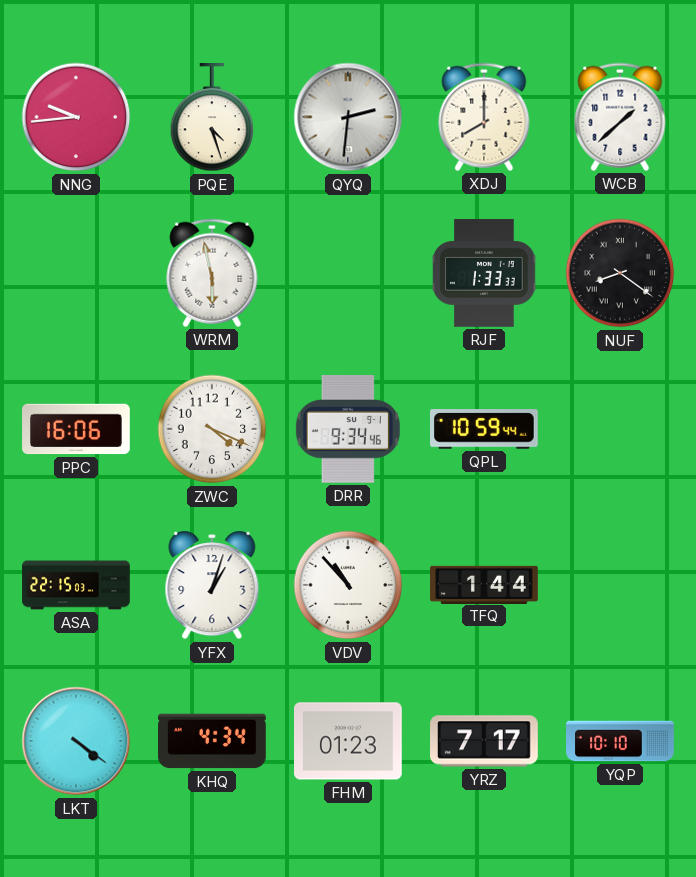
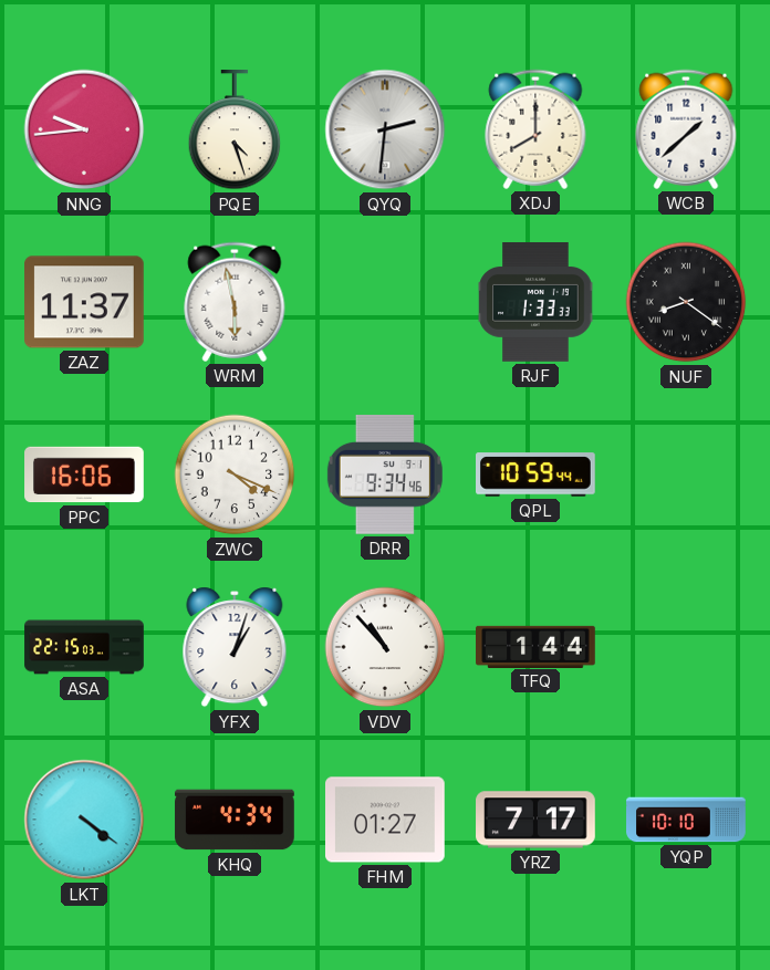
ZAZ: none -> 11:37
FHM: 01:23 -> 01:27
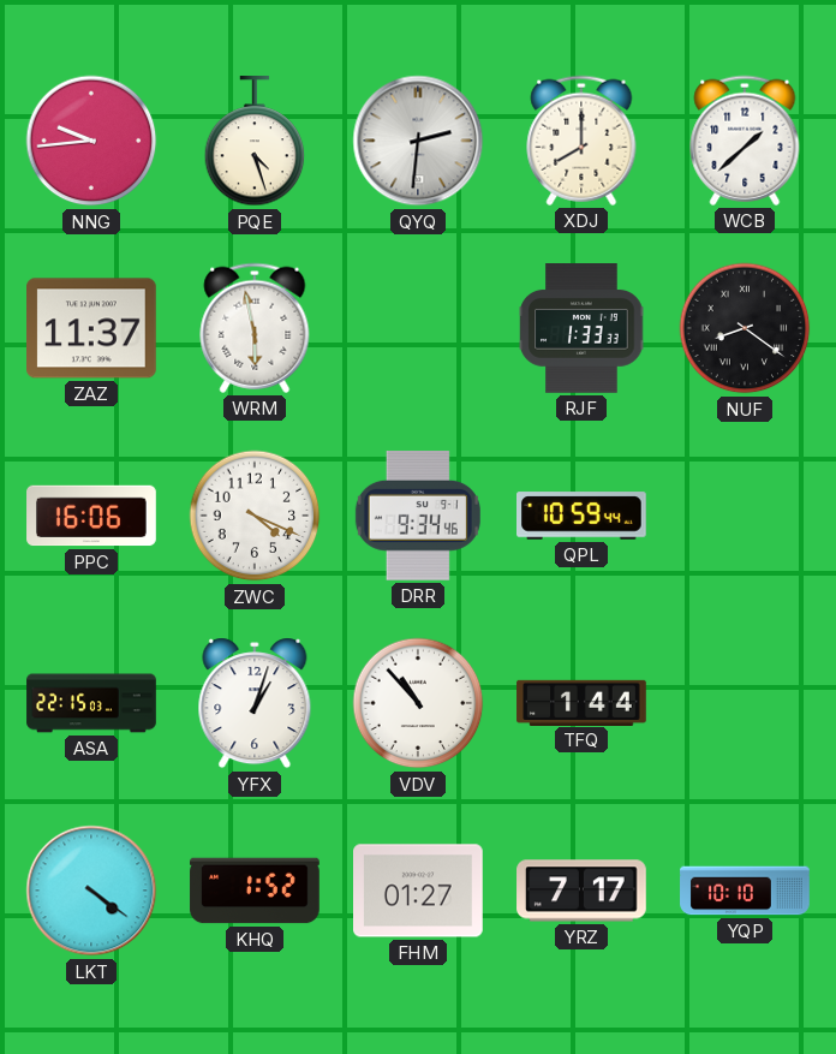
KHQ: 4:34 -> 1:52
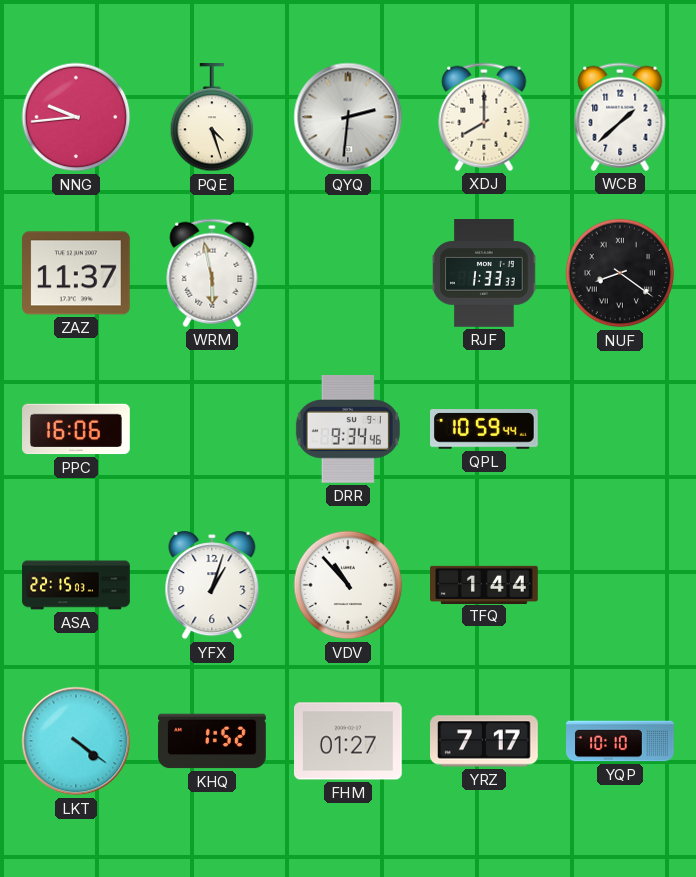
ZWC: 4:19 -> none
